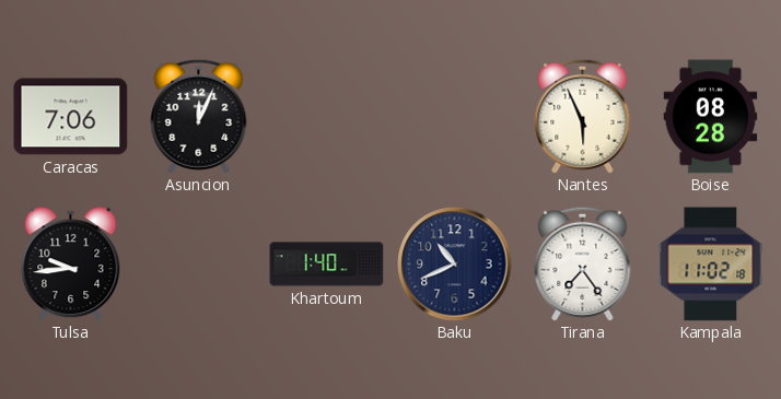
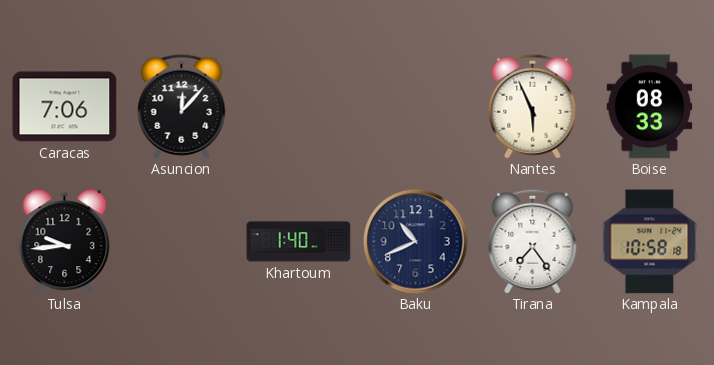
Asuncion: 12:04 -> 12:07
Boise: 08:28 -> 08:33
Kampala: 11:02 -> 10:58
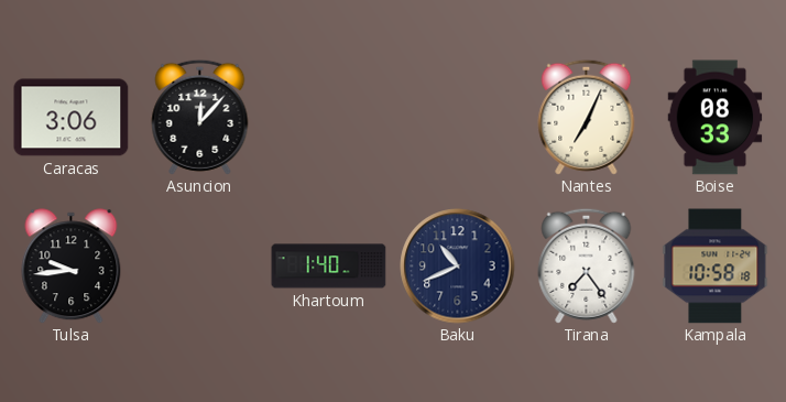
Caracas: 7:06 -> 3:06
Nantes: 5:56 -> 7:04
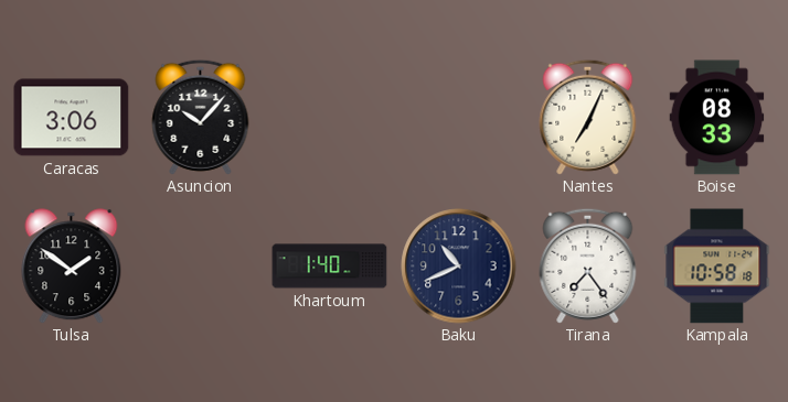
Asuncion: 12:07 -> 10:07
Tulsa: 9:44 -> 1:51
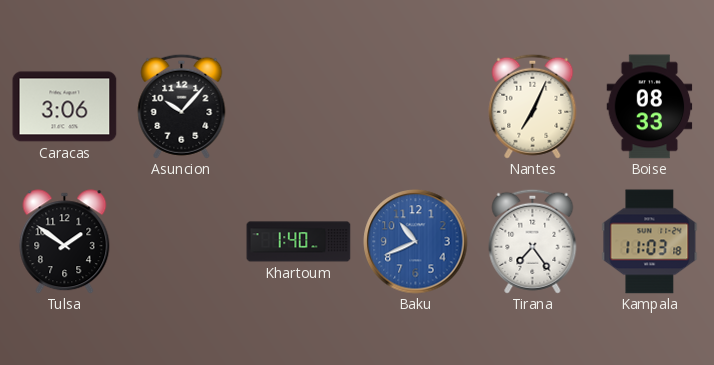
Baku dial: navy -> blue
Kampala: 10:58 -> 11:03
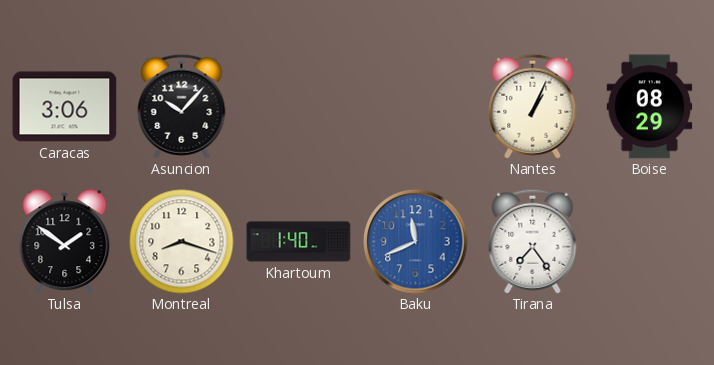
Nantes: 7:04 -> 1:04
Boise: 08:33 -> 08:29
Montreal: none -> 8:18
Baku: 10:41 -> 11:41
Kampala: 11:03 -> none
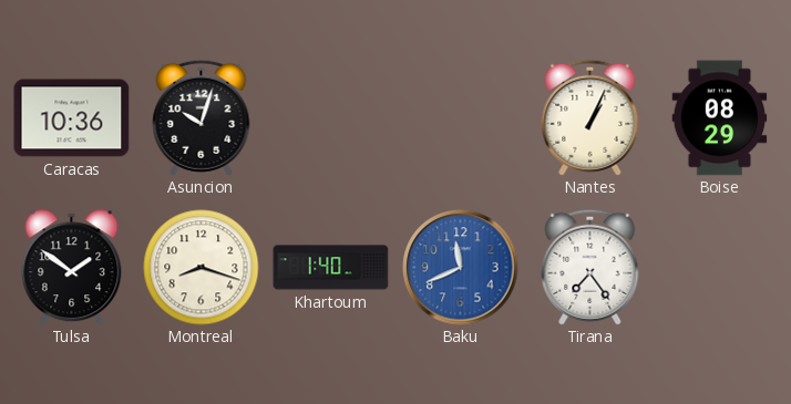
Caracas: 3:06 -> 10:36
Asuncion: 10:07 -> 10:03
